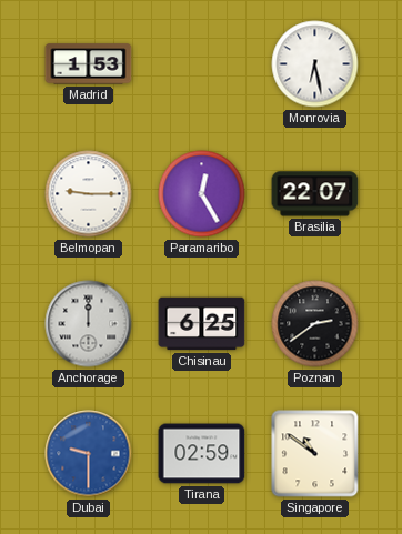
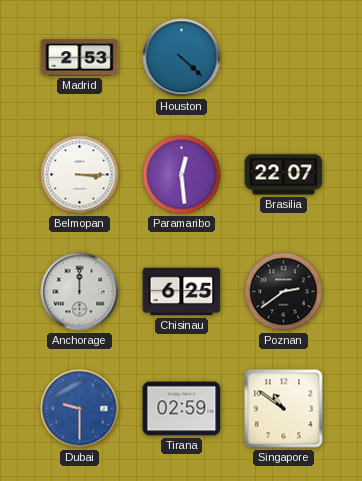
Madrid: 1:53 -> 2:53
Houston: none -> 4:22
Monrovia: 6:28 -> none
Belmopan: 9:15 -> 3:15
Paramaribo: 12:25 -> 12:29
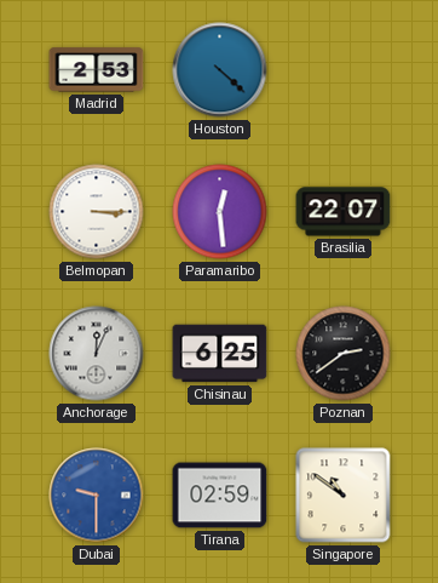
Anchorage: 12:00 -> 12:04
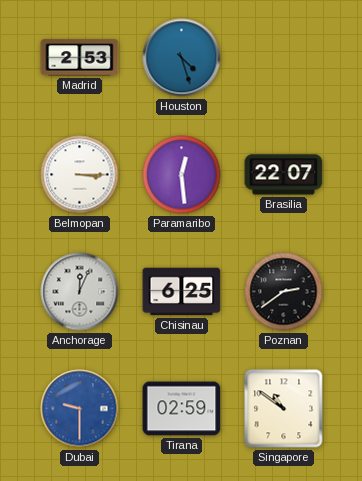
Houston: 4:22 -> 4:27
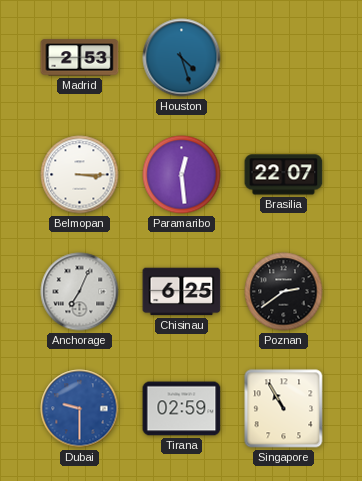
Anchorage: 12:04 -> 7:04
Singapore: 10:51 -> 10:55
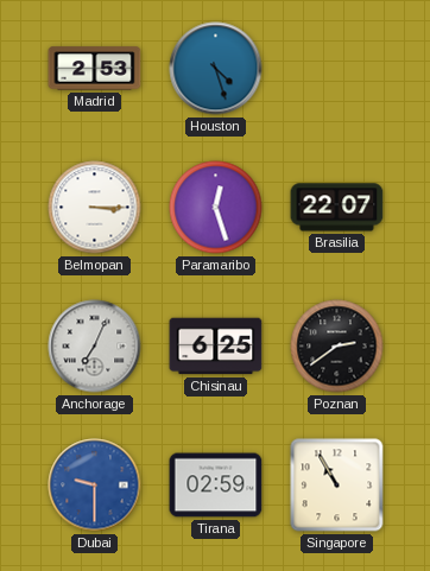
Paramaribo: 12:29 -> 12:27
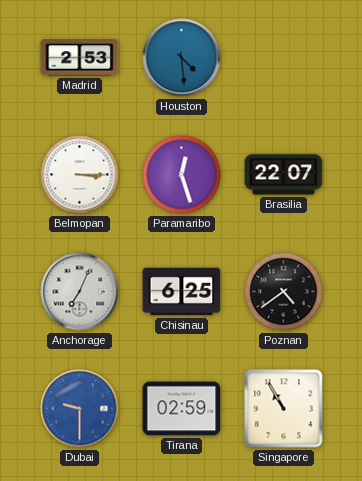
Houston: 4:27 -> 4:29
Poznan: 2:39 -> 4:39
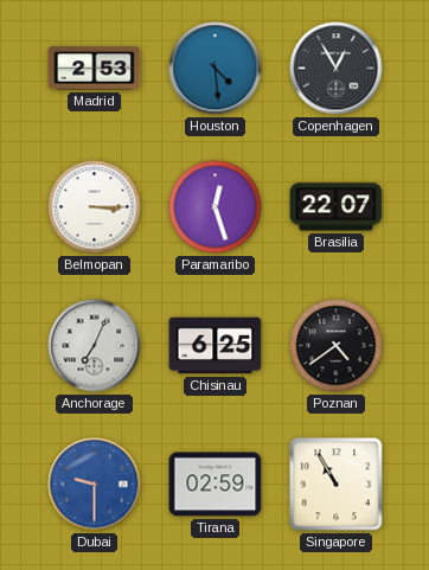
Copenhagen: none -> 12:55
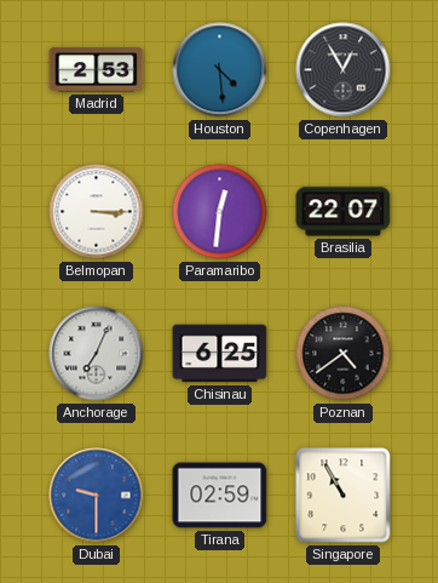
Paramaribo: 12:27 -> 12:31
